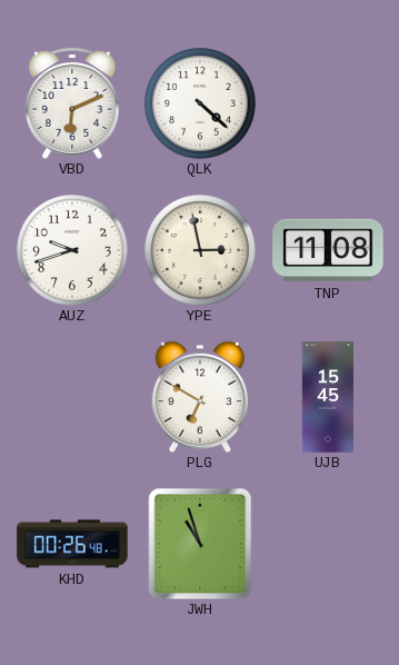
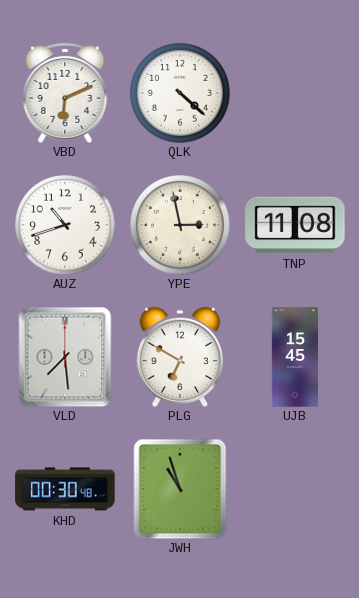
AUZ: 9:42 -> 10:42
VLD: none -> 7:29
KHD: 00:26 -> 00:30
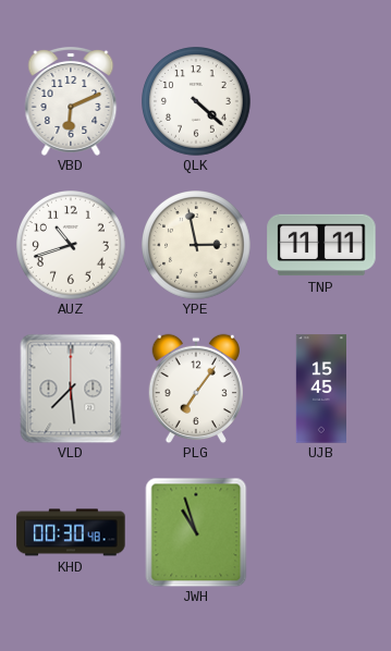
TNP: 11:08 -> 11:11
PLG: 6:50 -> 7:06
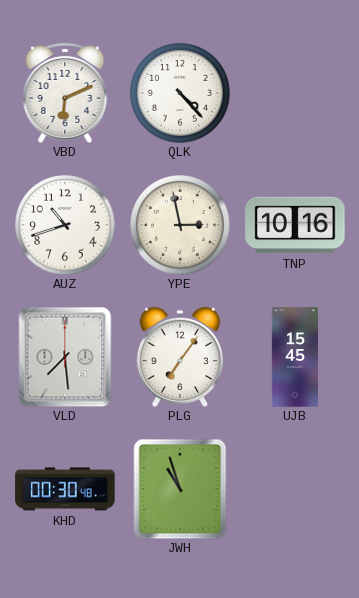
QLK: 4:22 -> 4:23
TNP: 11:11 -> 10:16
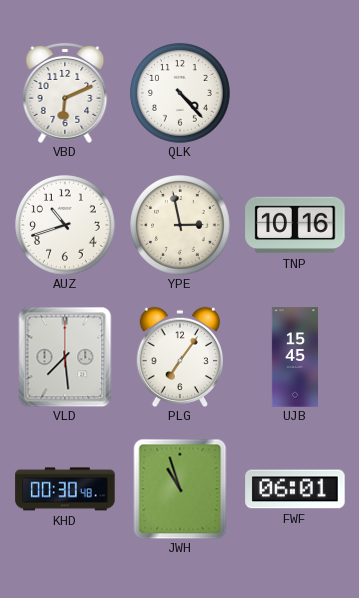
FWF: none -> 06:01
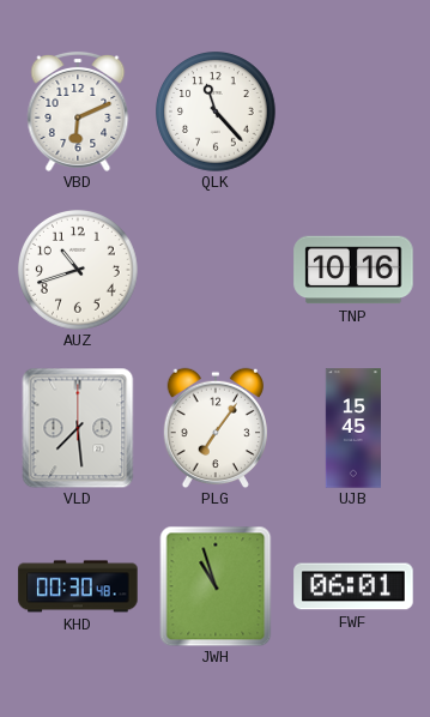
QLK: 4:23 -> 11:23
YPE: 2:58 -> none
